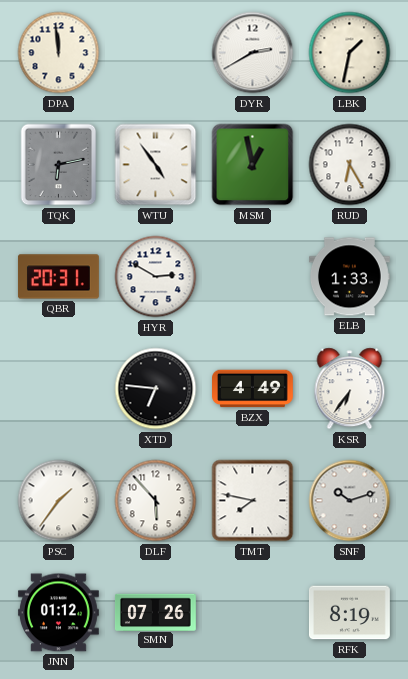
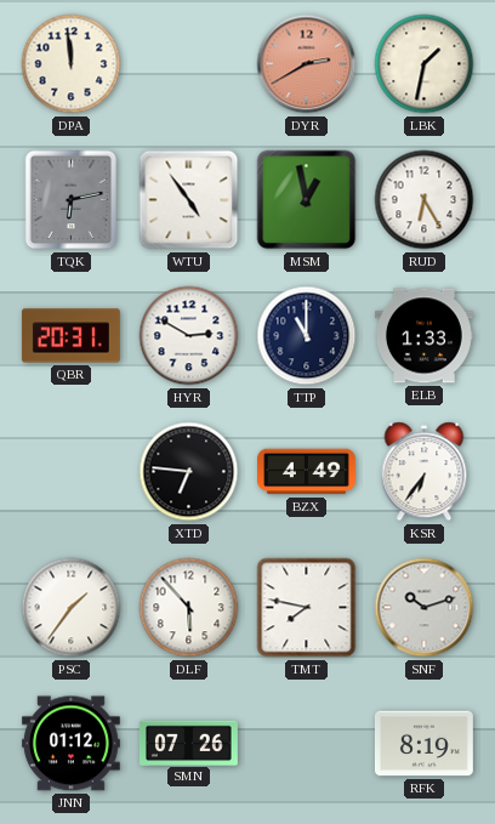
DYR dial: white -> salmon
TTP: none -> 11:00
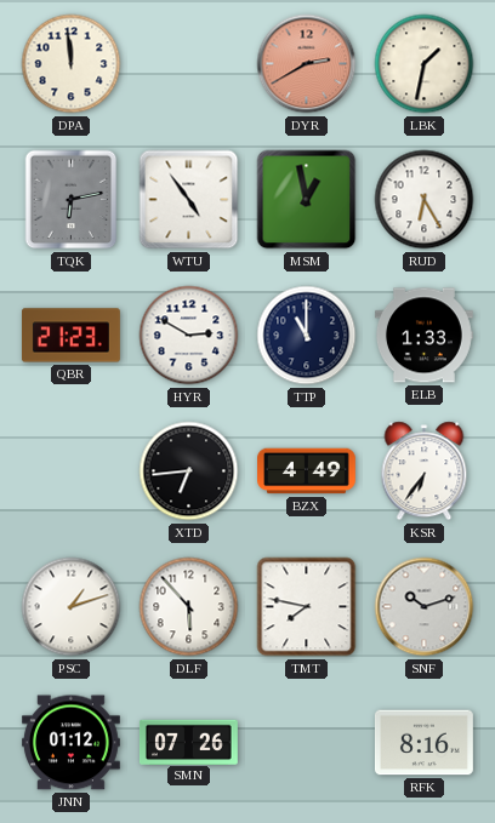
QBR: 20:31 -> 21:23
XTD: 6:46 -> 6:44
PSC: 1:36 -> 1:12
RFK: 8:19 -> 8:16
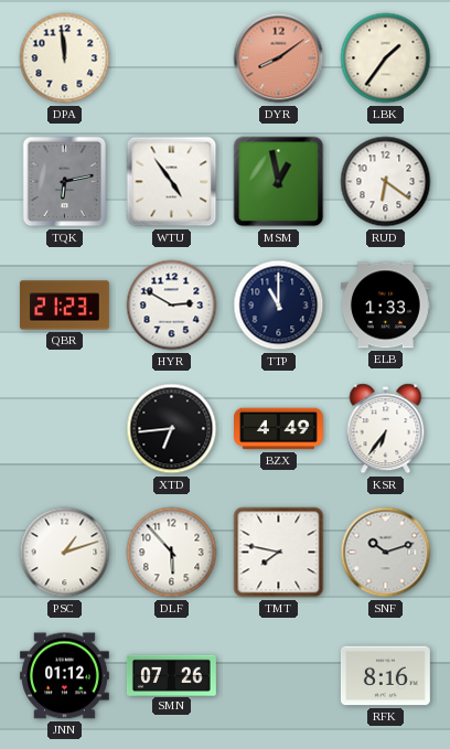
DYR: 2:40 -> 8:09
LBK: 1:32 -> 1:36
RUD: 6:25 -> 6:21
